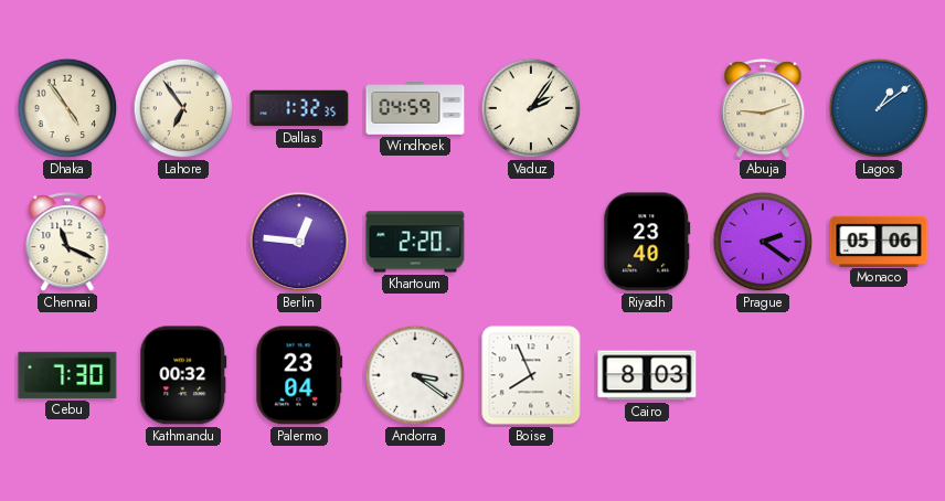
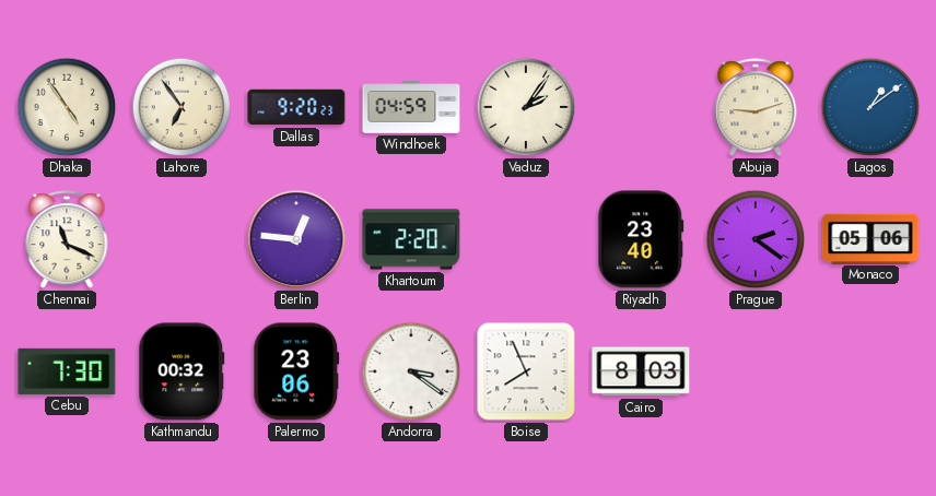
Dallas: 1:32 -> 9:20
Palermo: 23:04 -> 23:06
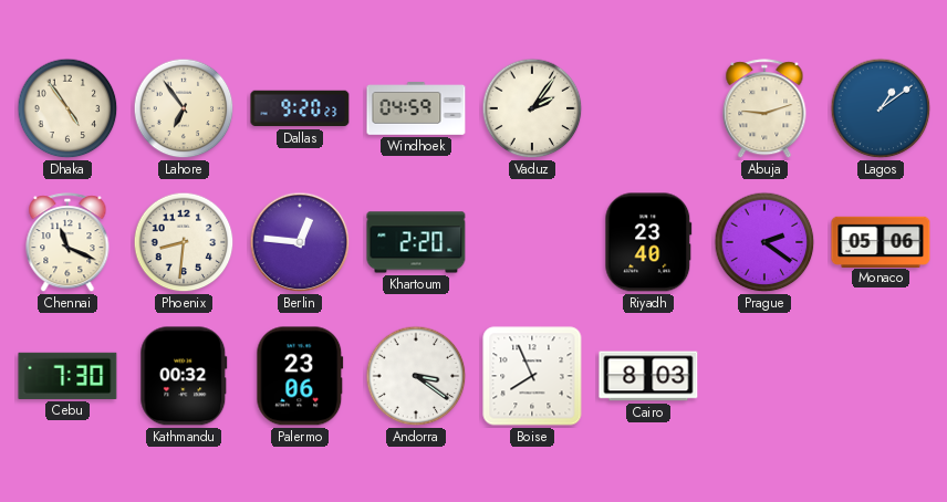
Phoenix: none -> 8:31
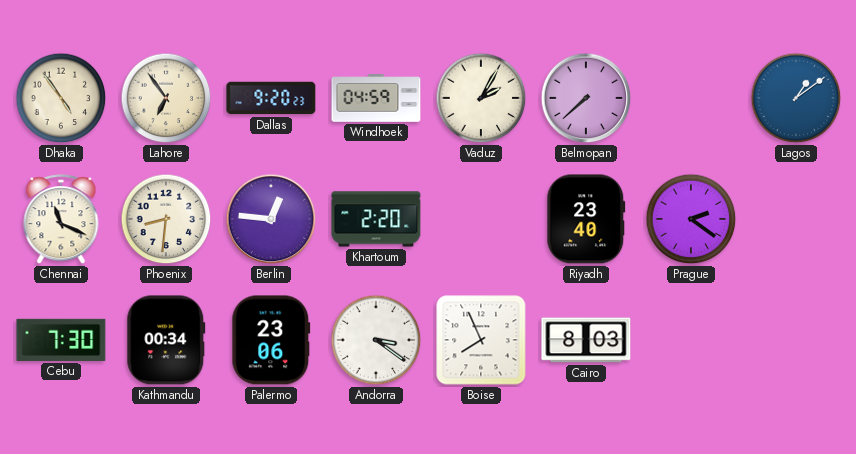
Vaduz: 2:06 -> 2:05
Belmopan: none -> 7:38
Abuja: 9:12 -> none
Monaco: 05:06 -> none
Kathmandu: 00:32 -> 00:34
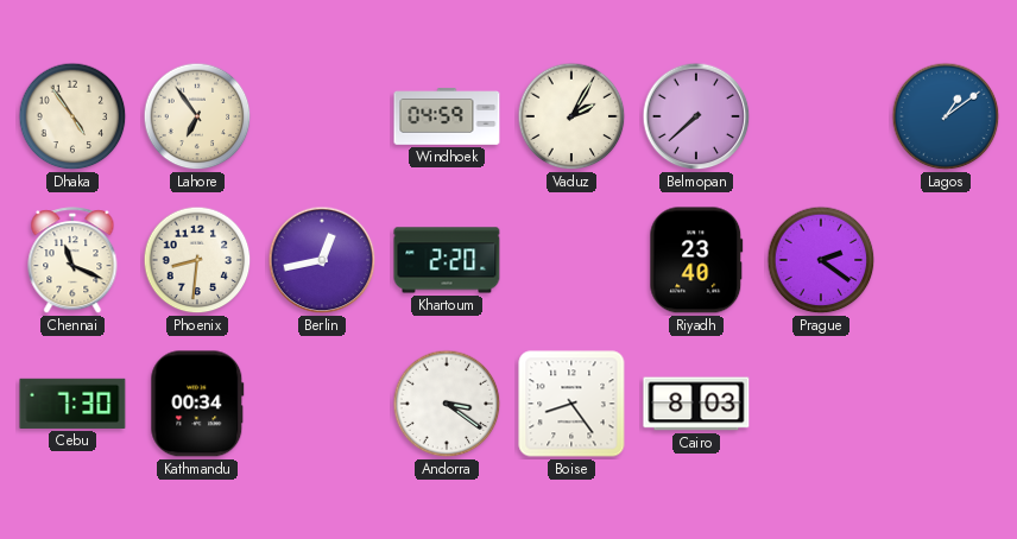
Dallas: 9:20 -> none
Berlin: 12:46 -> 12:43
Palermo: 23:06 -> none
Boise: 7:56 -> 8:24
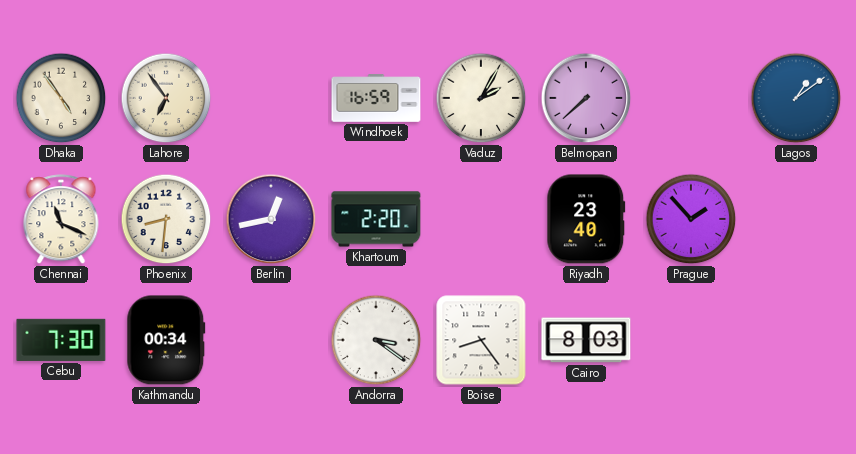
Windhoek: 04:59 -> 16:59
Prague: 2:21 -> 1:53
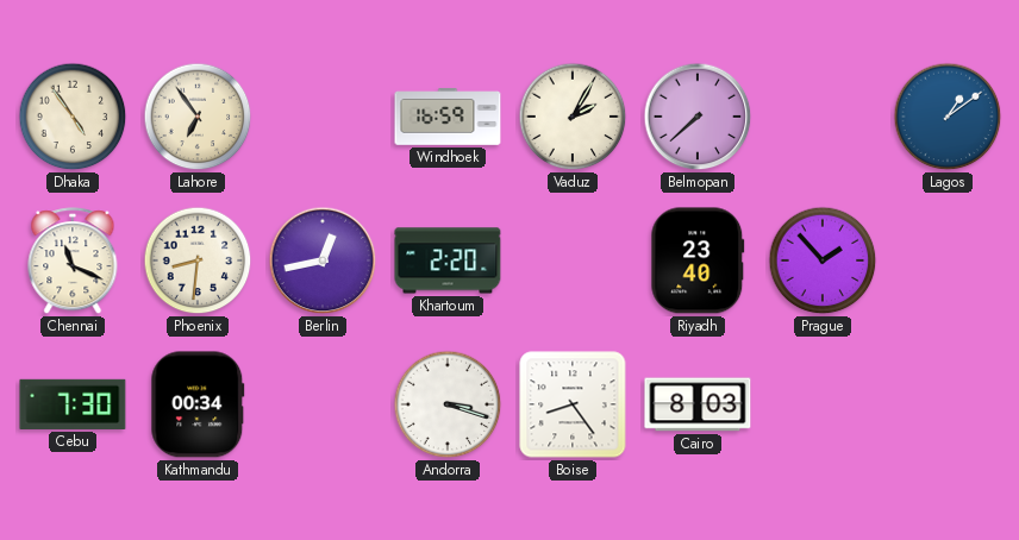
Andorra: 3:21 -> 3:18
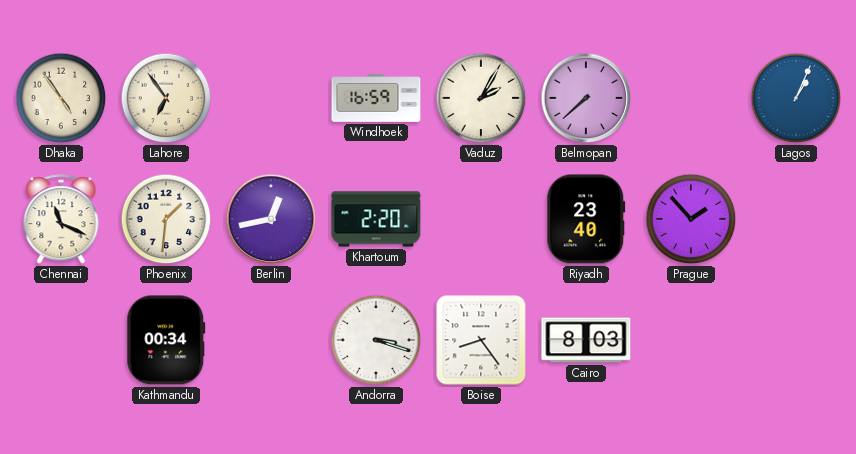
Lagos: 1:09 -> 1:04
Phoenix: 8:31 -> 1:31
Cebu: 7:30 -> none
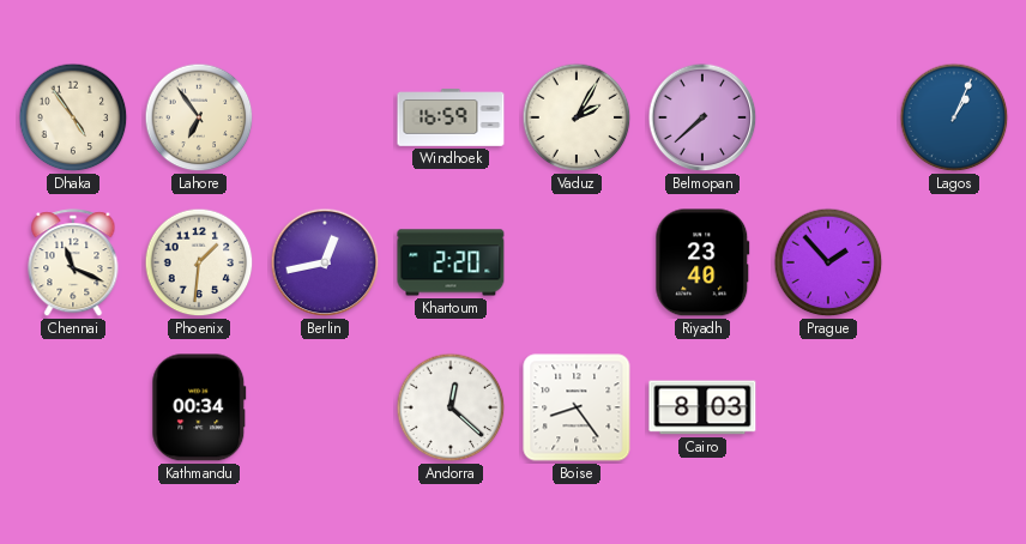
Andorra: 3:18 -> 12:22
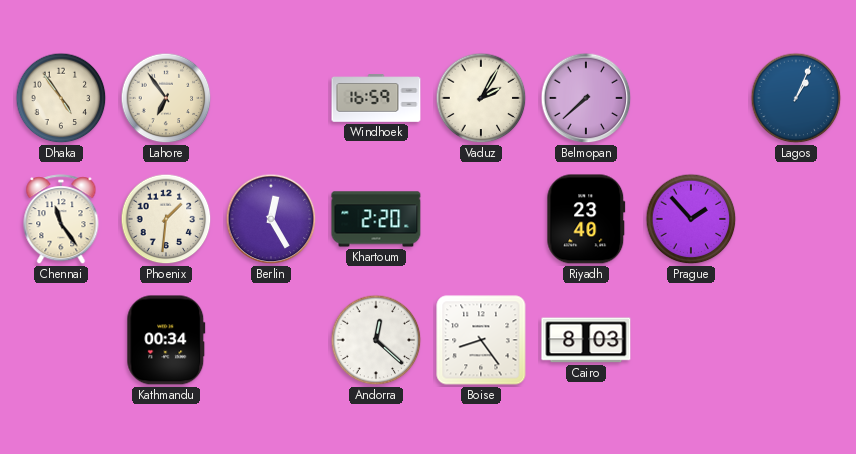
Chennai: 11:19 -> 11:24
Berlin: 12:43 -> 12:25
